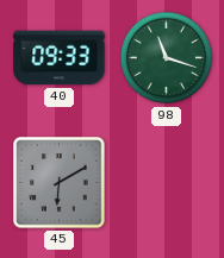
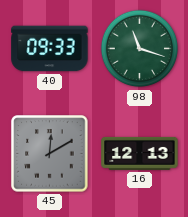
45: 6:10 -> 12:10
16: none -> 12:13
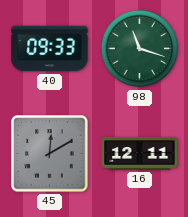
16: 12:13 -> 12:11
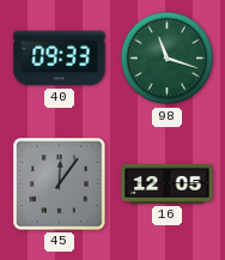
45: 12:10 -> 12:06
16: 12:11 -> 12:05
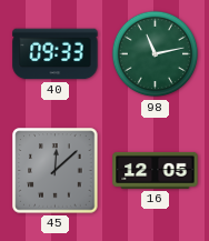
98: 11:18 -> 11:13
45: 12:06 -> 12:08
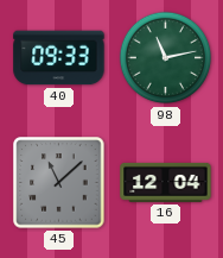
45: 12:08 -> 11:08
16: 12:05 -> 12:04
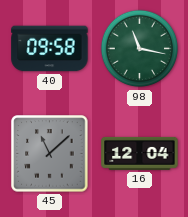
40: 09:33 -> 09:58
98: 11:13 -> 11:17
